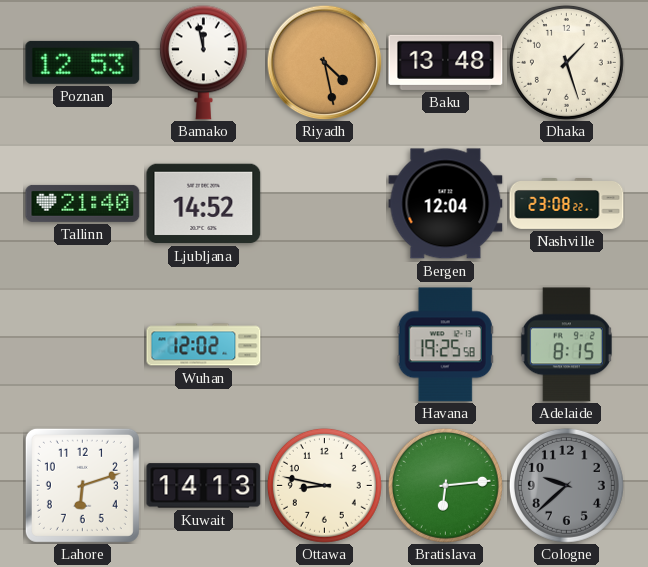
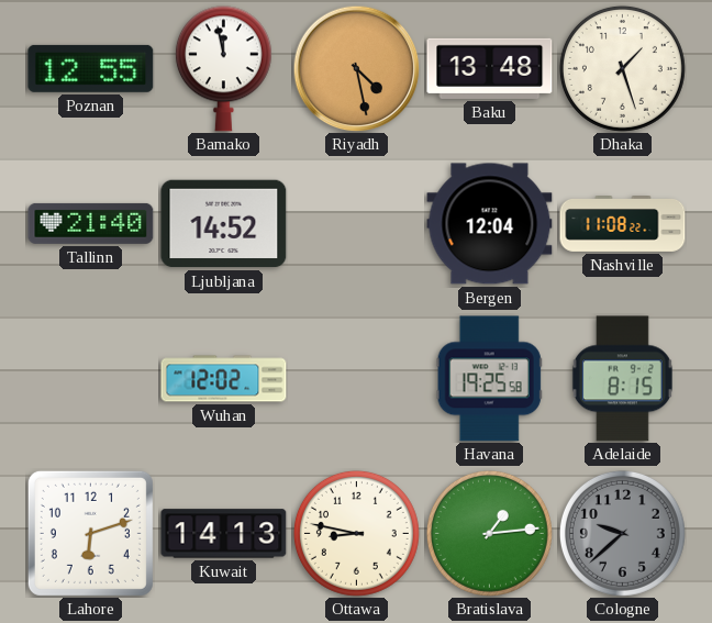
Poznan: 12:53 -> 12:55
Nashville: 23:08 -> 11:08
Bratislava: 6:14 -> 1:14
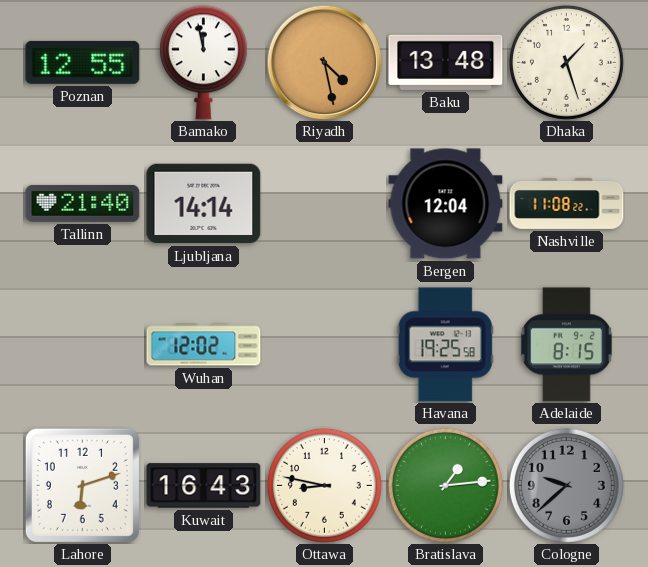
Ljubljana: 14:52 -> 14:14
Kuwait: 14:13 -> 16:43
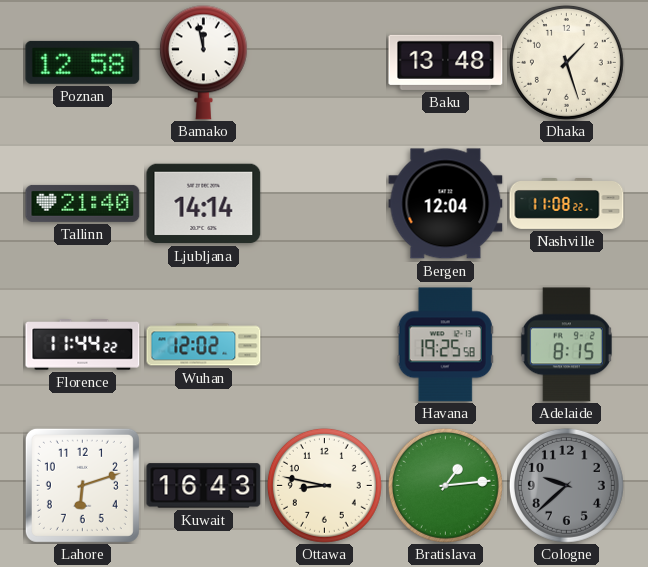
Poznan: 12:55 -> 12:58
Riyadh: 4:28 -> none
Florence: none -> 11:44
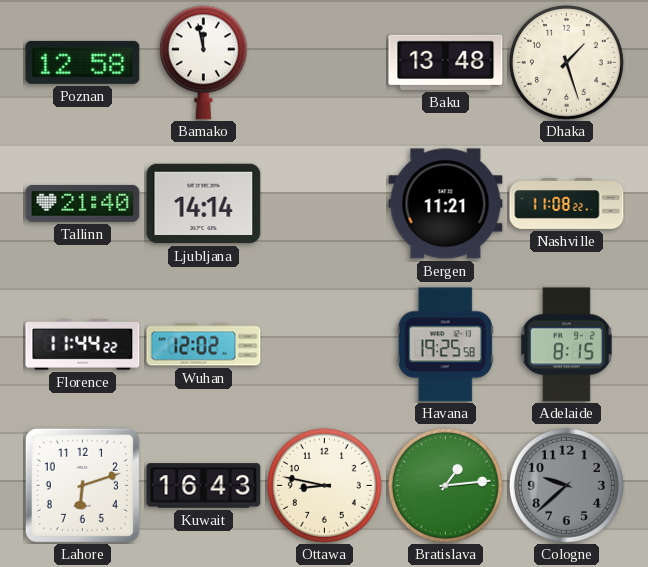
Bergen: 12:04 -> 11:21
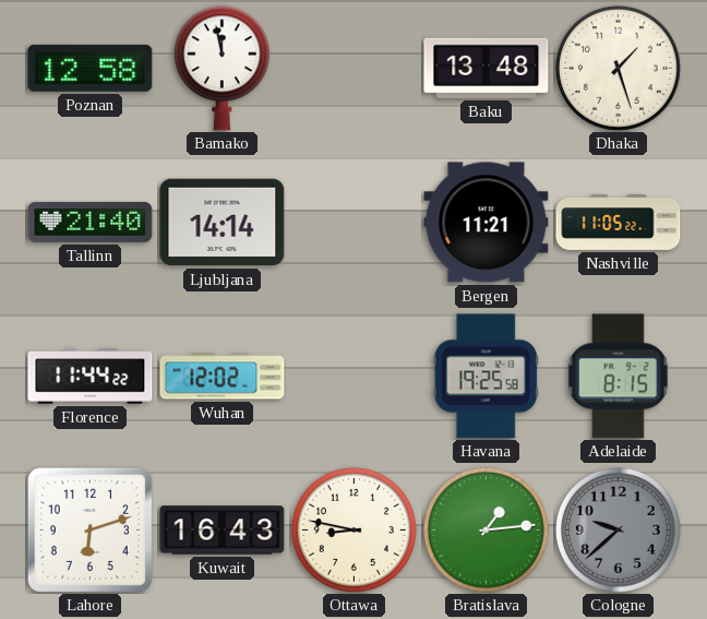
Nashville: 11:08 -> 11:05
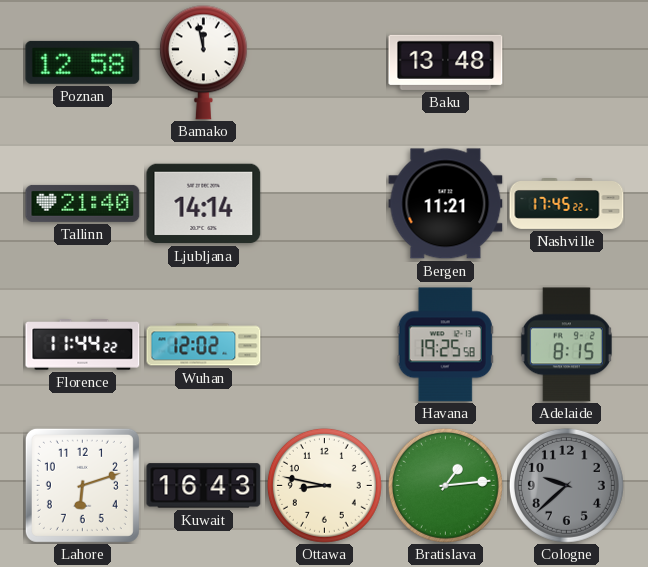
Dhaka: 1:27 -> none
Nashville: 11:05 -> 17:45
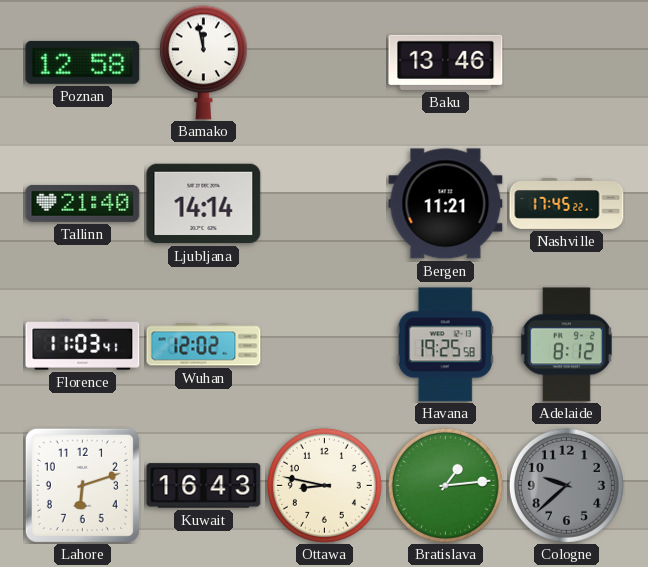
Baku: 13:48 -> 13:46
Florence: 11:44 -> 11:03
Adelaide: 8:15 -> 8:12
